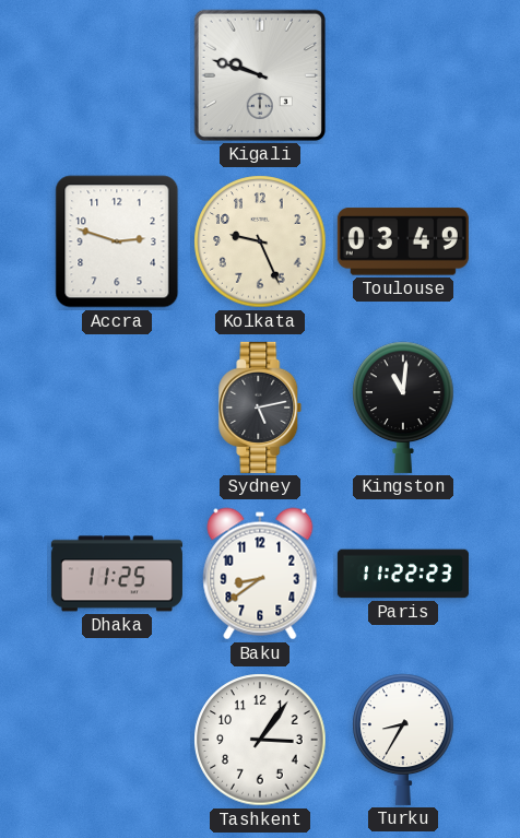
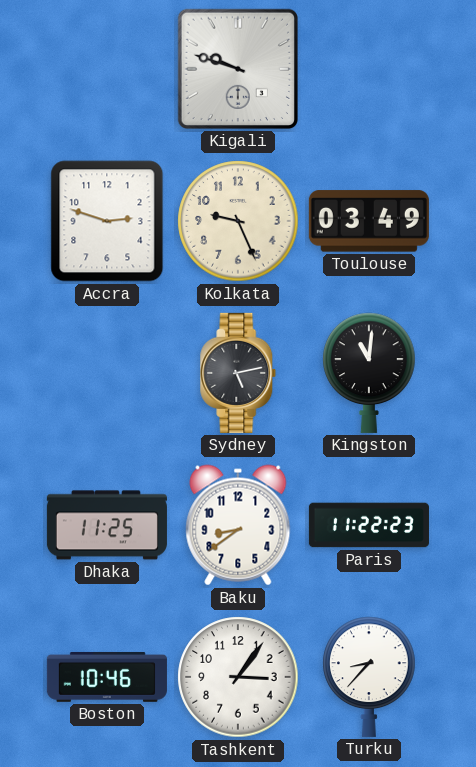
Boston: none -> 10:46
Turku: 8:35 -> 8:37
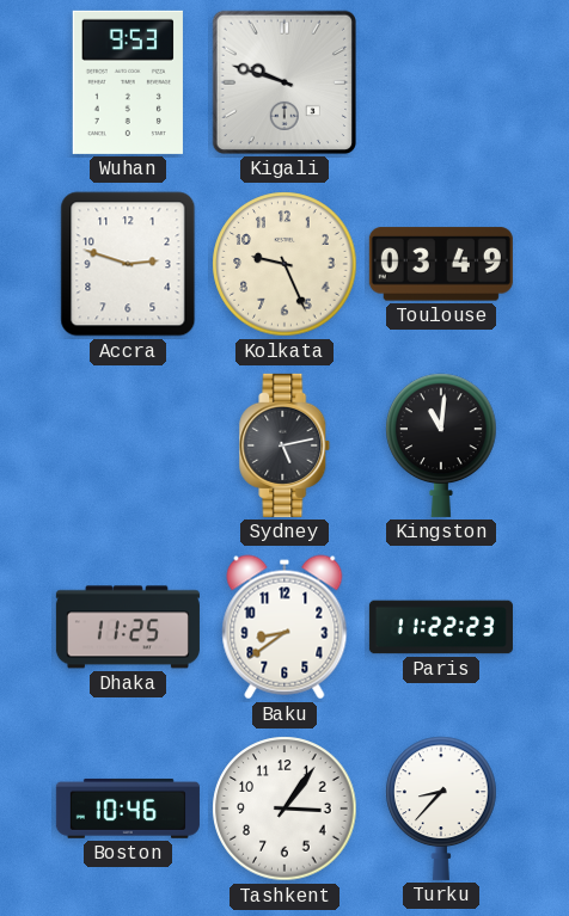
Wuhan: none -> 9:53
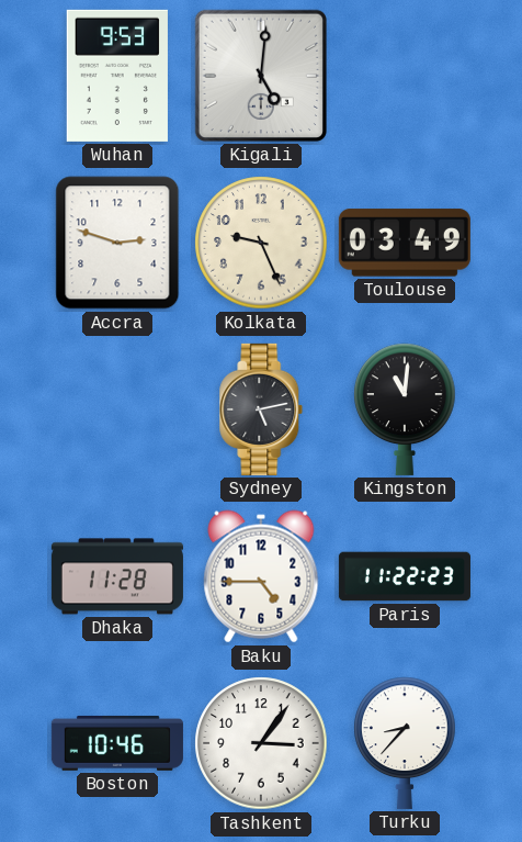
Kigali: 9:48 -> 5:01
Dhaka: 11:25 -> 11:28
Baku: 8:39 -> 4:45
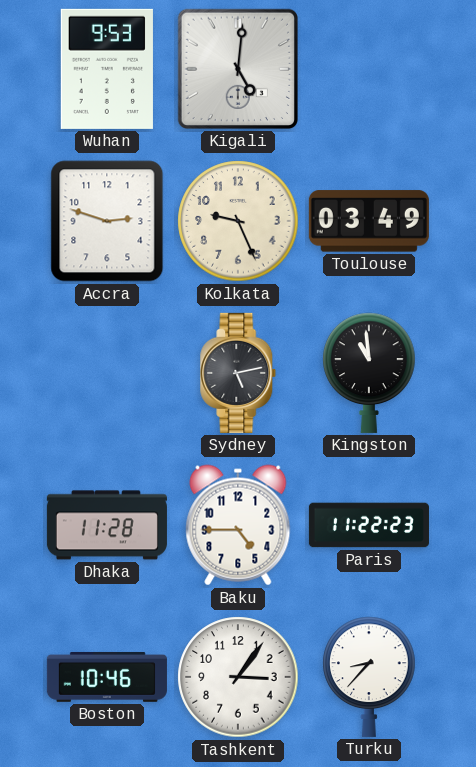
Kingston: 11:01 -> 10:59
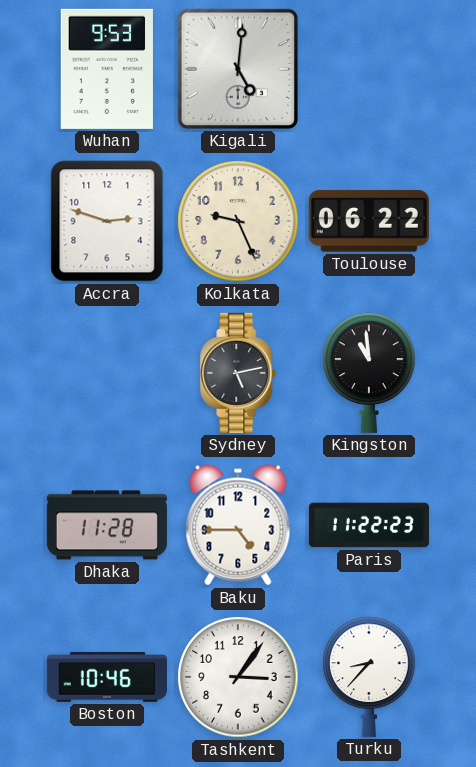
Toulouse: 03:49 -> 06:22
